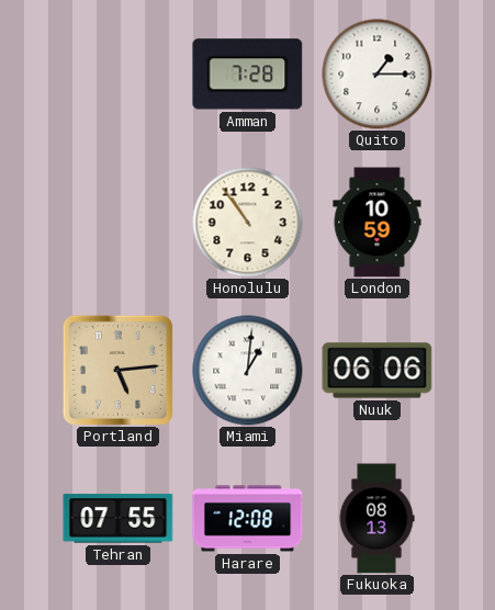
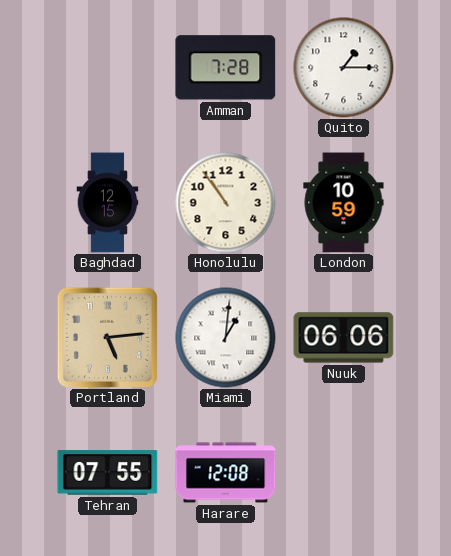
Baghdad: none -> 12:15
Fukuoka: 08:13 -> none
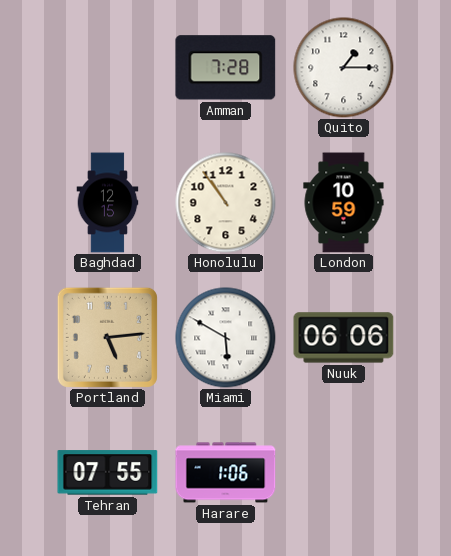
Miami: 1:01 -> 5:50
Harare: 12:08 -> 1:06
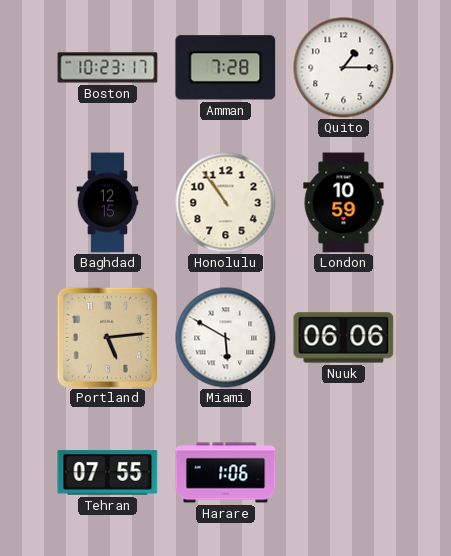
Boston: none -> 10:23
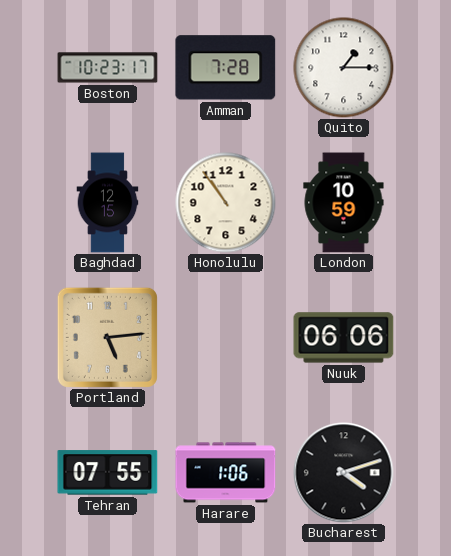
Miami: 5:50 -> none
Bucharest: none -> 4:12
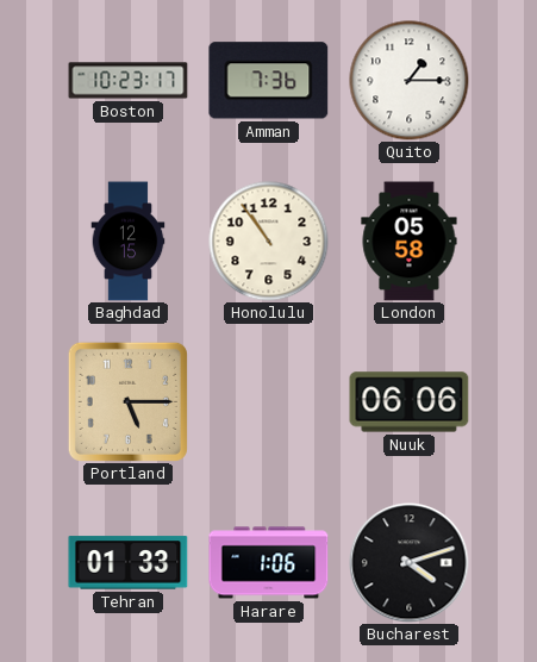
Amman: 7:28 -> 7:36
London: 10:59 -> 05:58
Portland: 5:14 -> 5:15
Tehran: 07:55 -> 01:33
